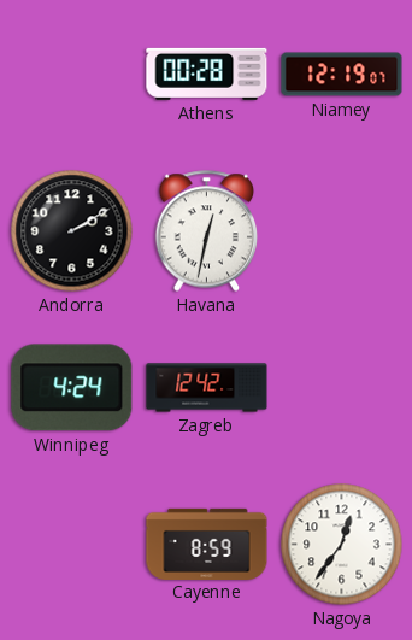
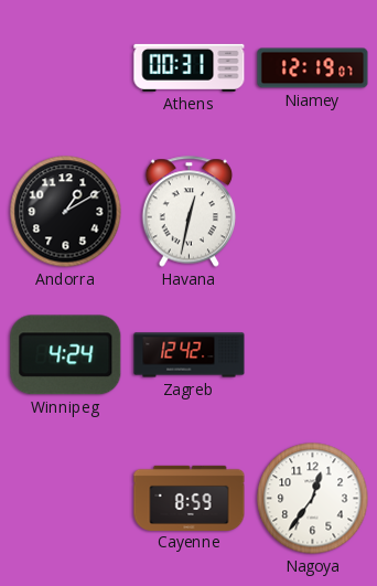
Athens: 00:28 -> 00:31
Andorra: 2:10 -> 1:10
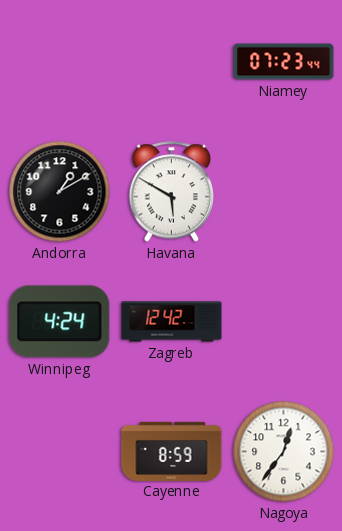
Athens: 00:31 -> none
Niamey: 12:19 -> 07:23
Havana: 12:32 -> 5:50
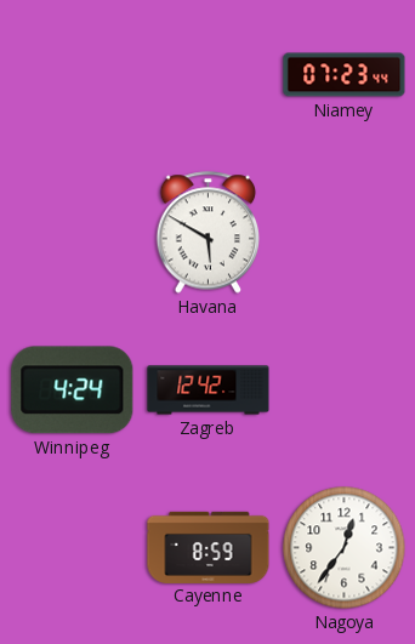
Andorra: 1:10 -> none
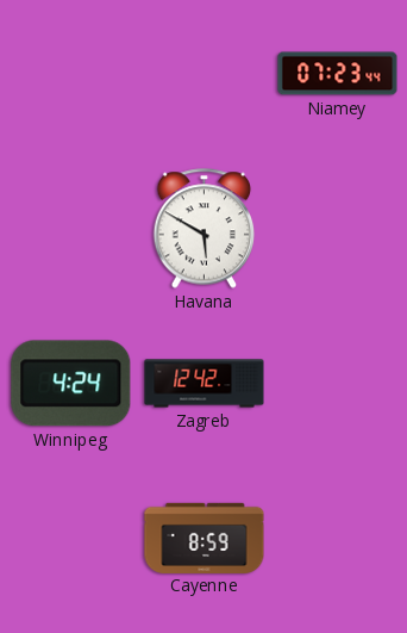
Nagoya: 12:36 -> none
